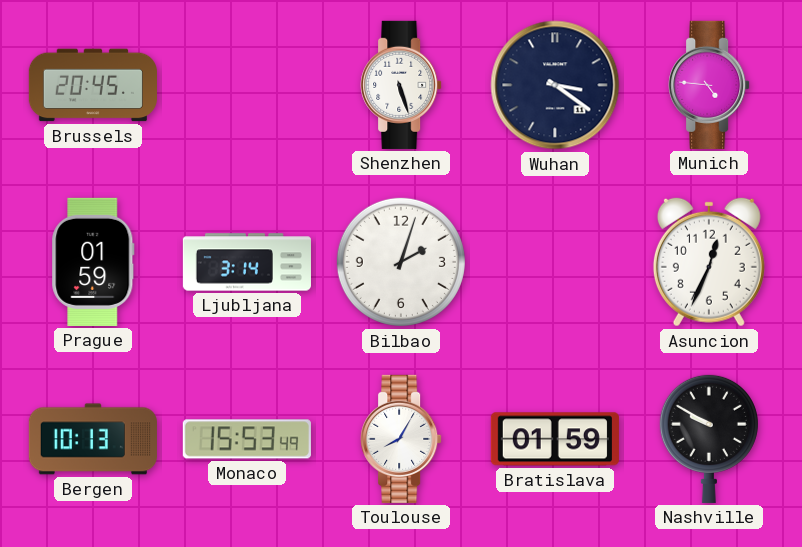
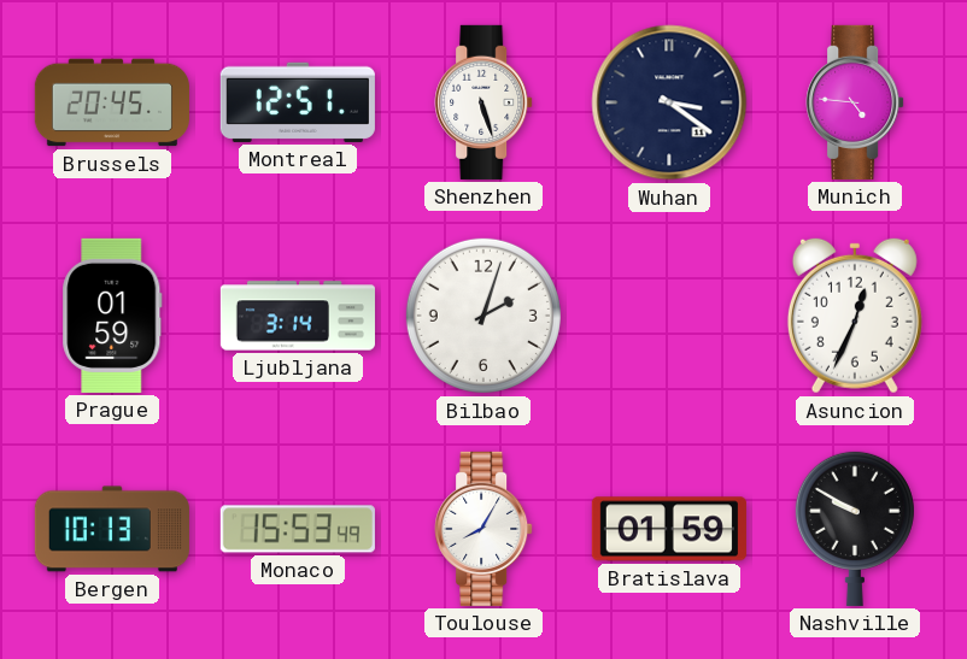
Montreal: none -> 12:51
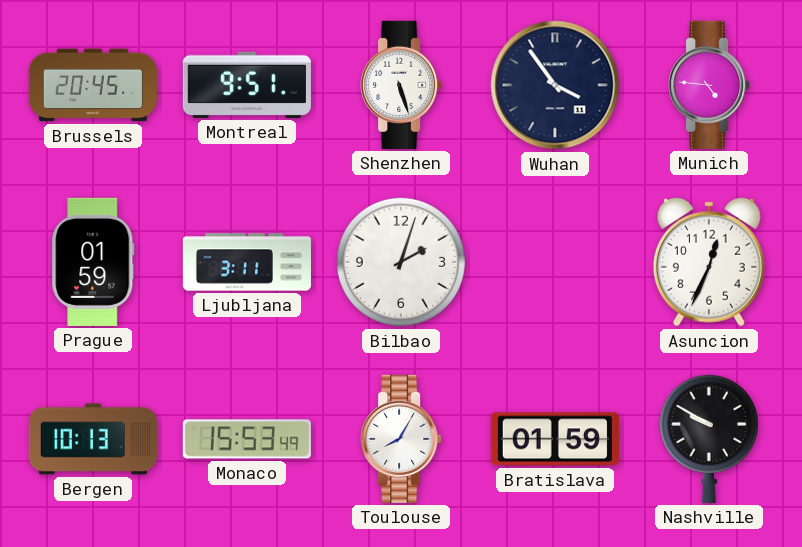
Montreal: 12:51 -> 9:51
Wuhan: 3:21 -> 3:54
Ljubljana: 3:14 -> 3:11
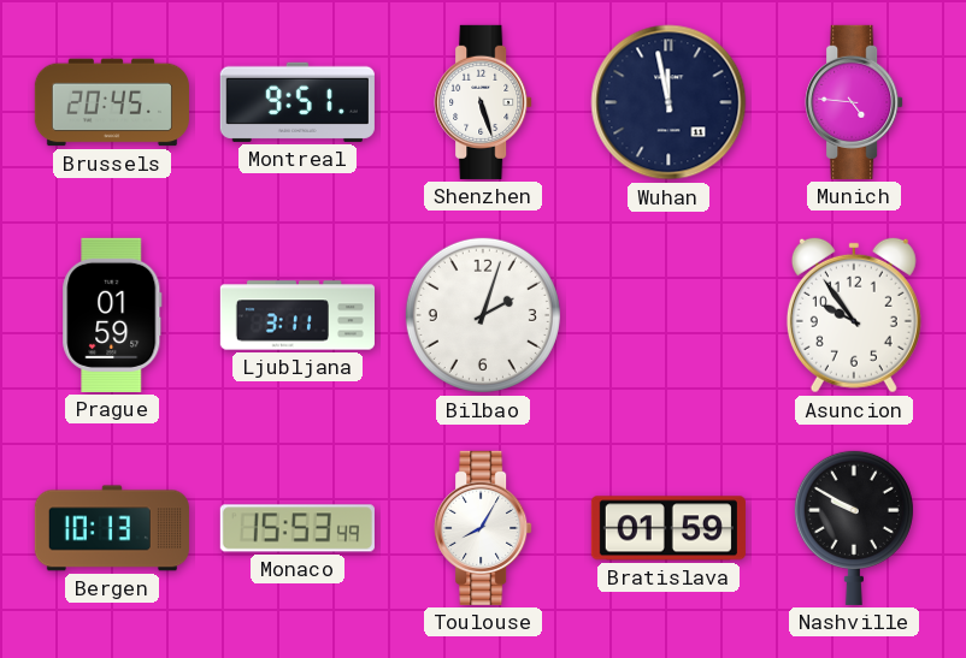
Wuhan: 3:54 -> 11:58
Asuncion: 12:34 -> 9:54
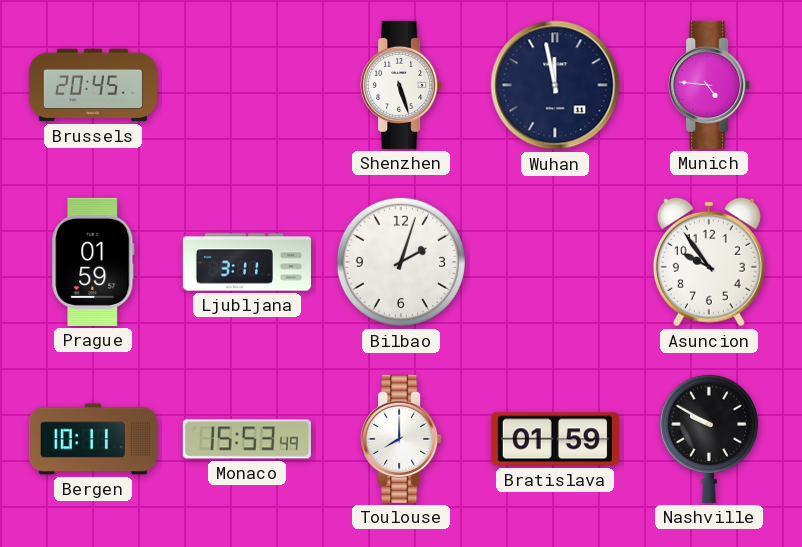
Montreal: 9:51 -> none
Bergen: 10:13 -> 10:11
Toulouse: 8:05 -> 8:00
